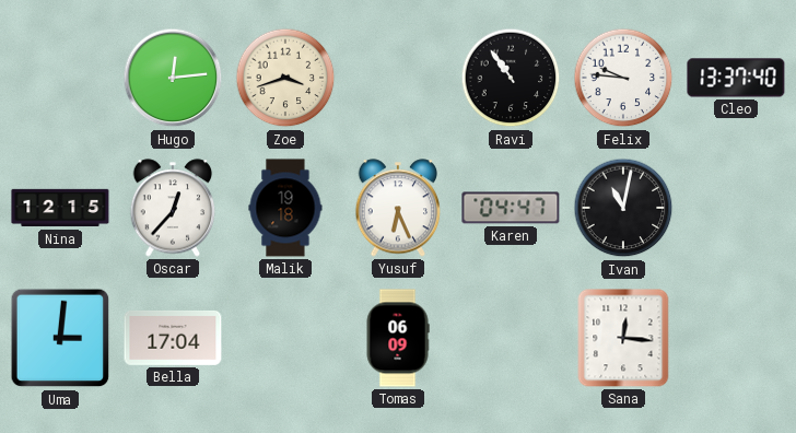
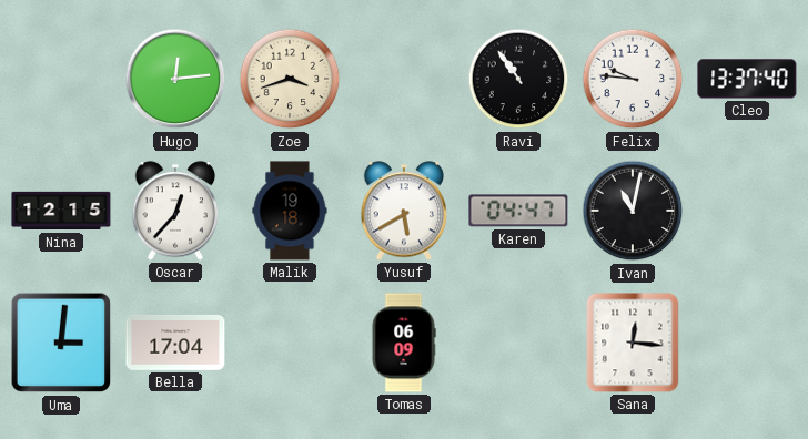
Yusuf: 6:26 -> 5:40
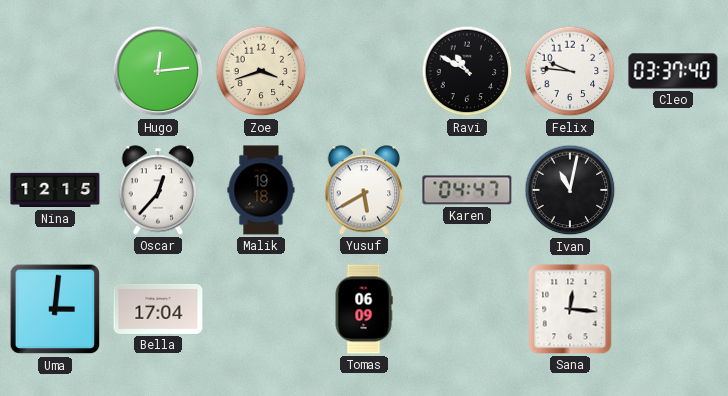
Ravi: 10:54 -> 10:50
Cleo: 13:37 -> 03:37
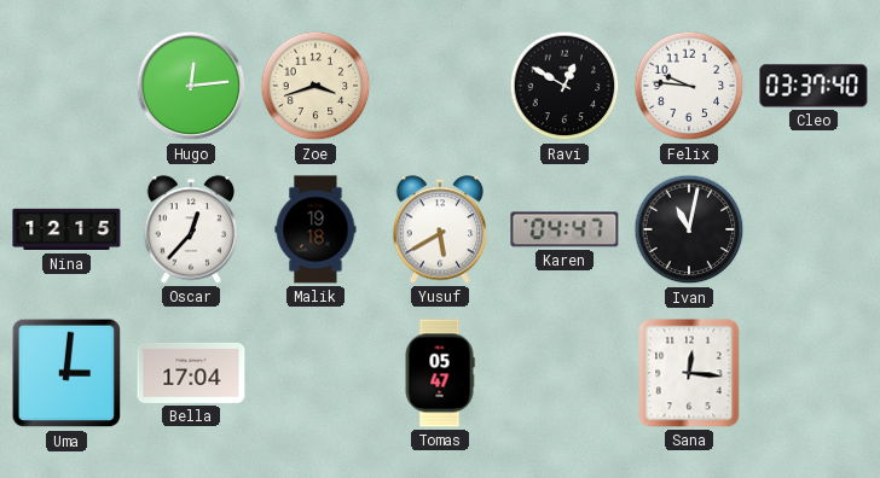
Ravi: 10:50 -> 12:50
Tomas: 06:09 -> 05:47
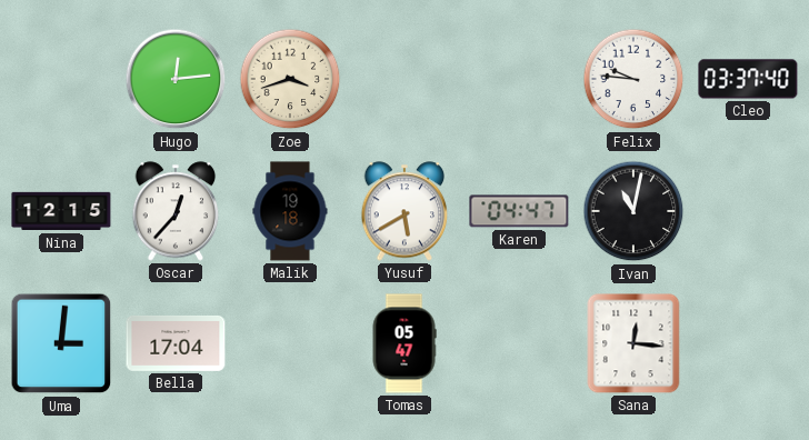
Ravi: 12:50 -> none
